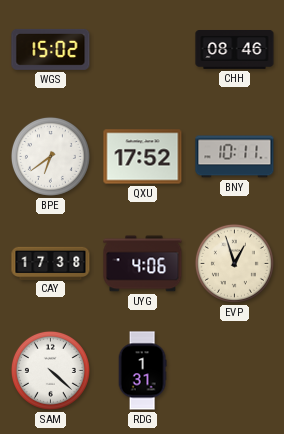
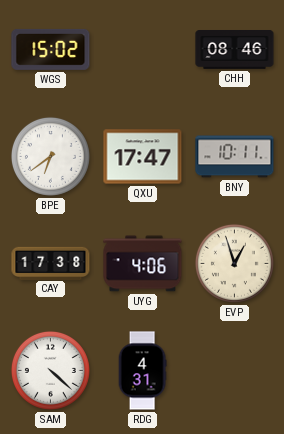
QXU: 17:52 -> 17:47
RDG: 1:31 -> 4:31
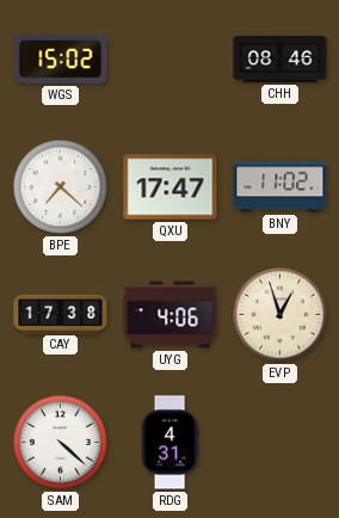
BPE: 6:39 -> 7:22
BNY: 10:11 -> 11:02
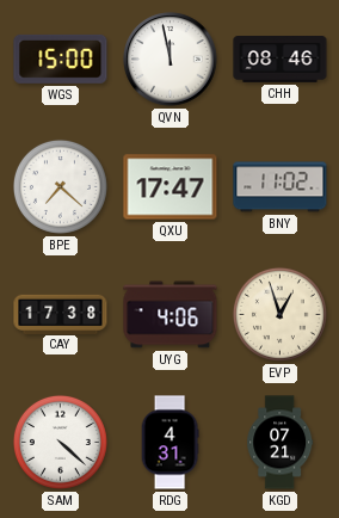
WGS: 15:02 -> 15:00
QVN: none -> 11:58
KGD: none -> 07:21
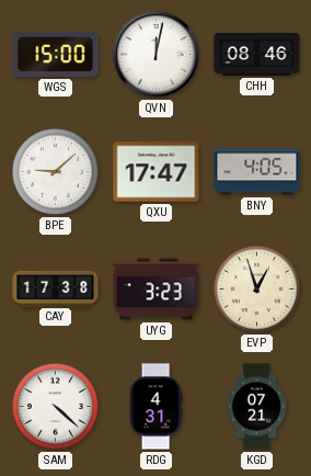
QVN: 11:58 -> 12:02
BPE: 7:22 -> 9:08
BNY: 11:02 -> 4:05
UYG: 4:06 -> 3:23
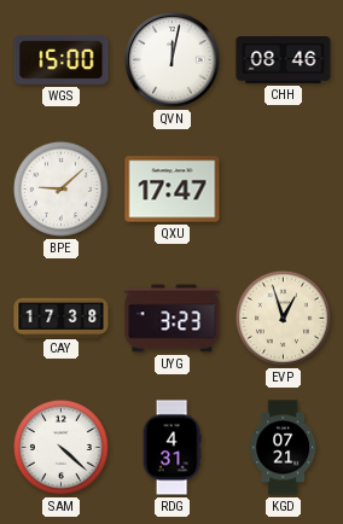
BNY: 4:05 -> none
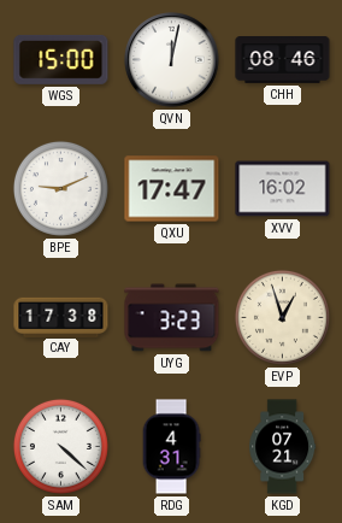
BPE: 9:08 -> 9:11
XVV: none -> 16:02
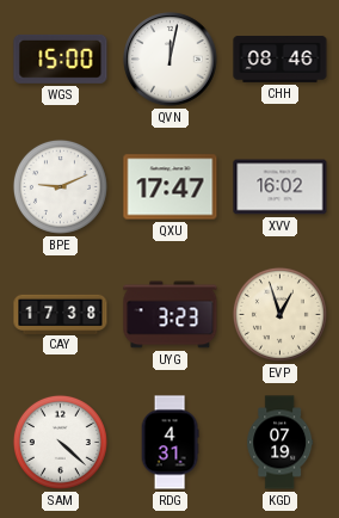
KGD: 07:21 -> 07:19
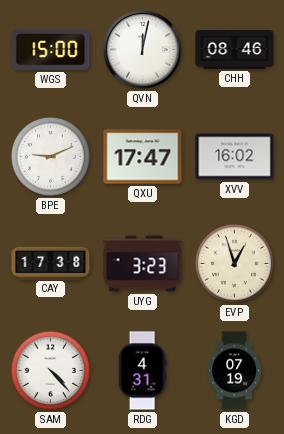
SAM: 4:22 -> 4:23
